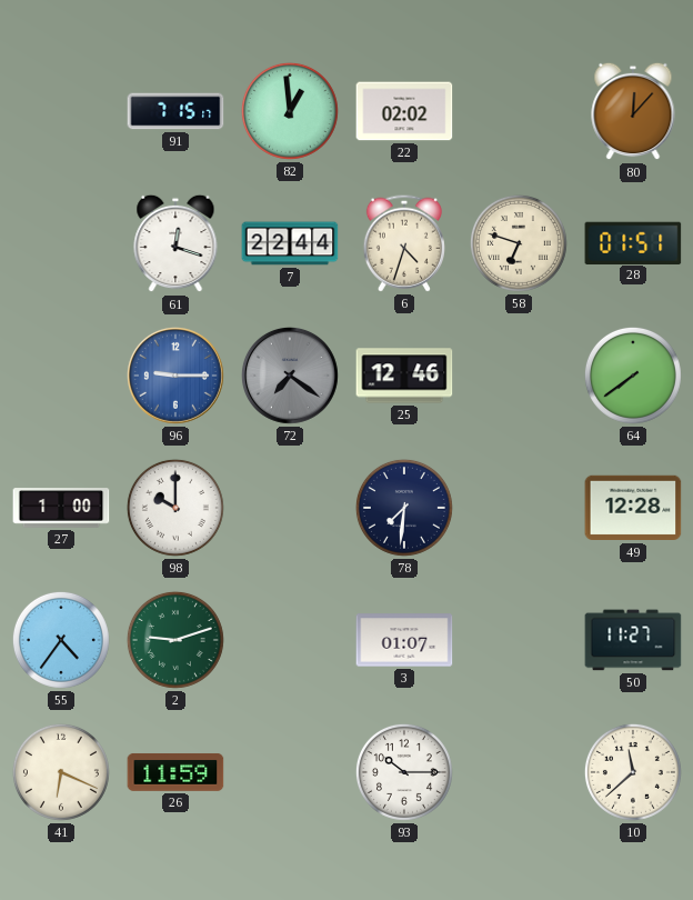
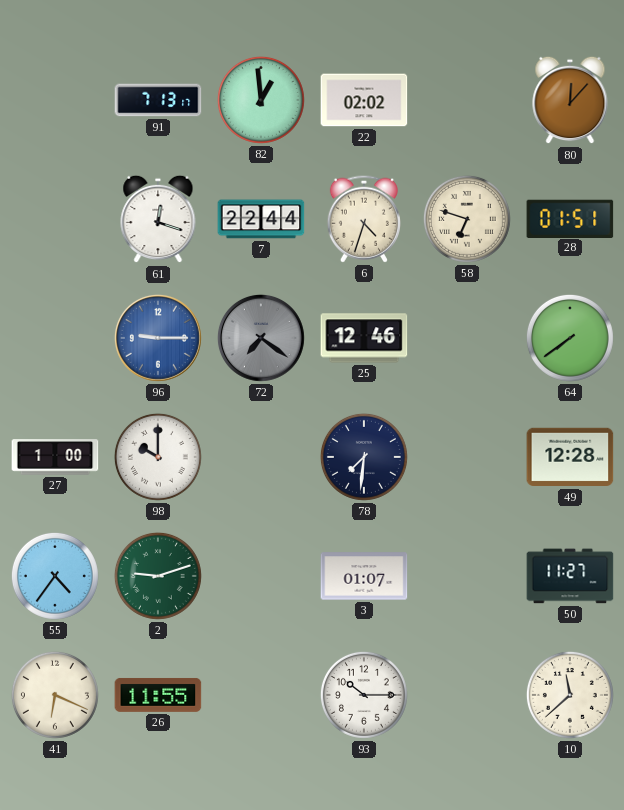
91: 7:15 -> 7:13
26: 11:59 -> 11:55
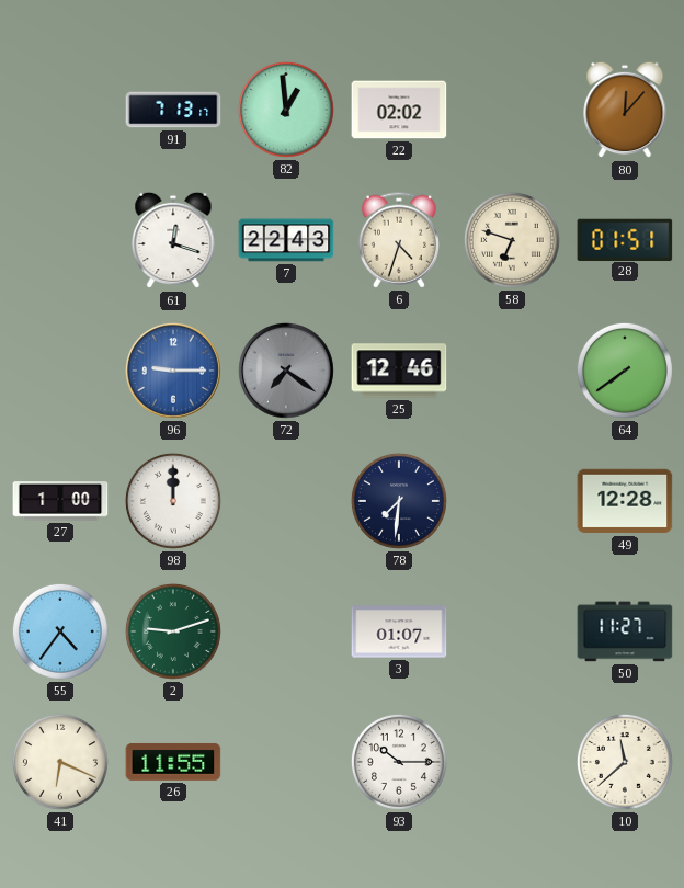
7: 22:44 -> 22:43
98: 10:00 -> 12:00
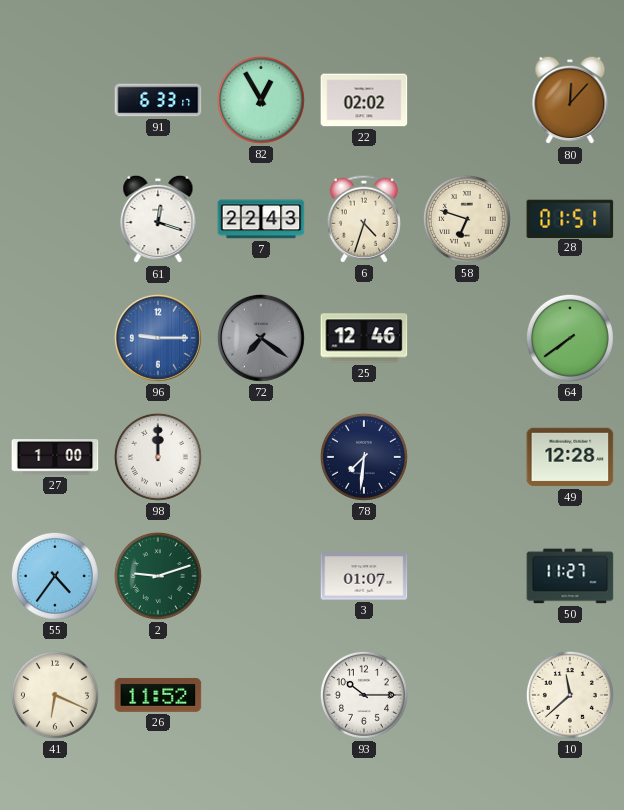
91: 7:13 -> 6:33
82: 12:59 -> 12:55
26: 11:55 -> 11:52
